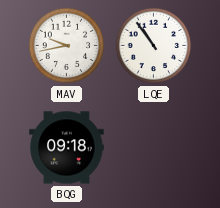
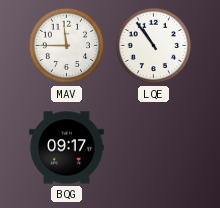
MAV: 9:43 -> 11:45
BQG: 09:18 -> 09:17
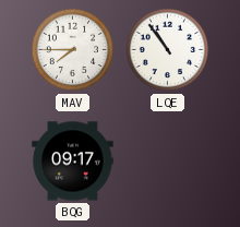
MAV: 11:45 -> 7:45
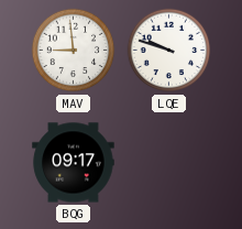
MAV: 7:45 -> 8:59
LQE: 10:54 -> 9:48
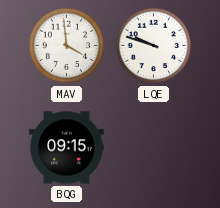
MAV: 8:59 -> 3:59
BQG: 09:17 -> 09:15
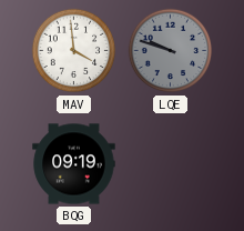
LQE dial: white -> grey
BQG: 09:15 -> 09:19
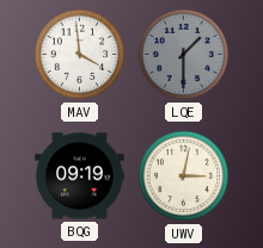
LQE: 9:48 -> 1:30
UWV: none -> 3:02
